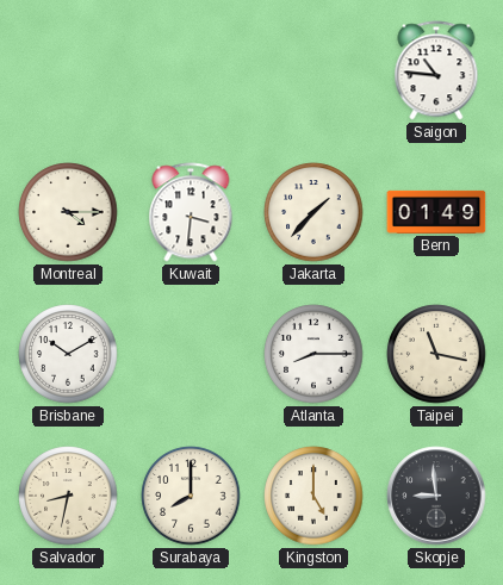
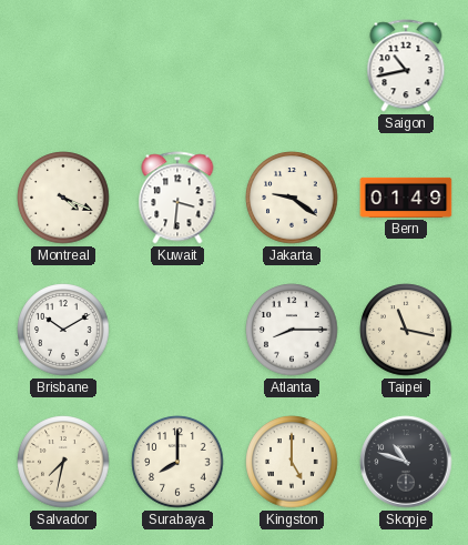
Saigon: 10:46 -> 10:43
Montreal: 4:15 -> 4:19
Jakarta: 1:37 -> 9:21
Salvador: 8:32 -> 7:32
Skopje: 8:59 -> 10:48
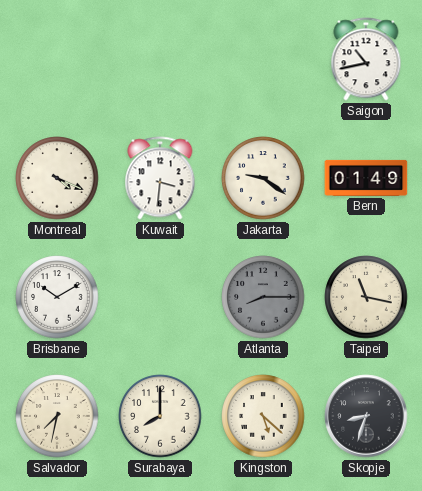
Atlanta dial: white -> grey
Kingston: 5:00 -> 5:22
Skopje: 10:48 -> 8:33
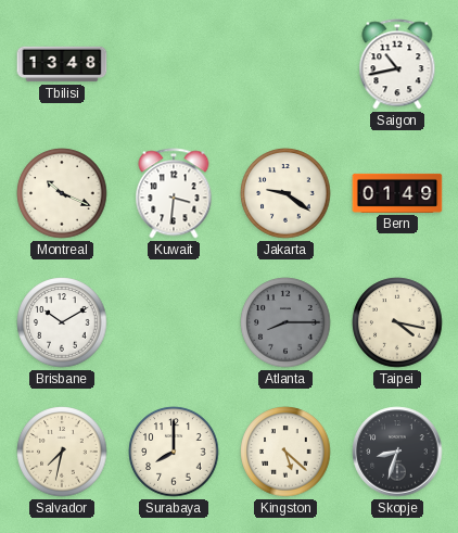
Tbilisi: none -> 13:48
Montreal: 4:19 -> 10:19
Taipei: 11:17 -> 4:17
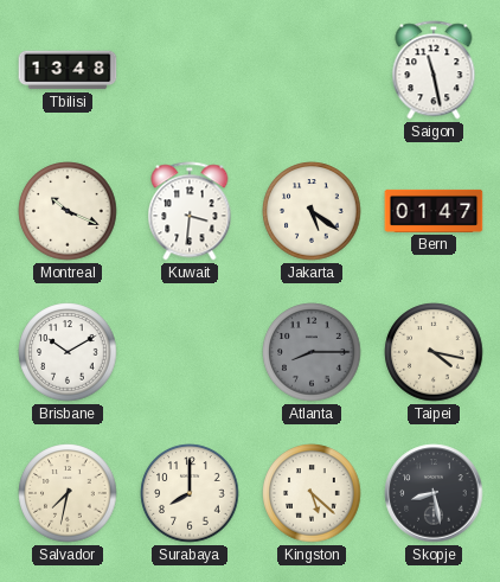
Saigon: 10:43 -> 11:28
Jakarta: 9:21 -> 5:21
Bern: 01:49 -> 01:47
Skopje: 8:33 -> 8:28
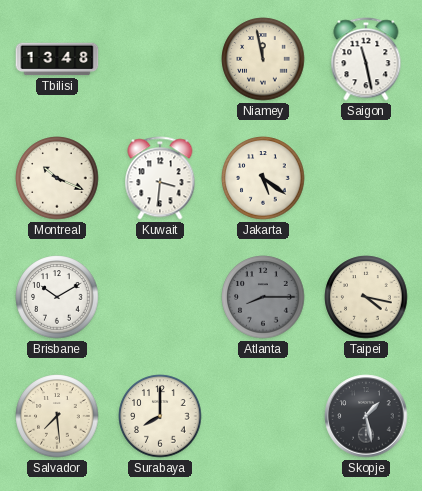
Niamey: none -> 11:58
Bern: 01:47 -> none
Salvador: 7:32 -> 7:29
Kingston: 5:22 -> none
Skopje: 8:28 -> 1:28
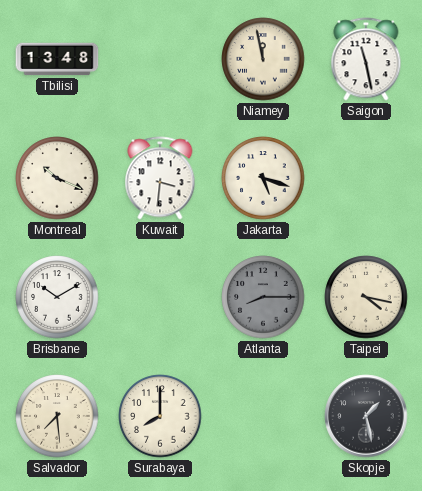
Jakarta: 5:21 -> 5:18
